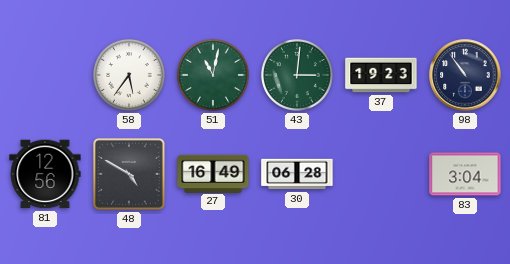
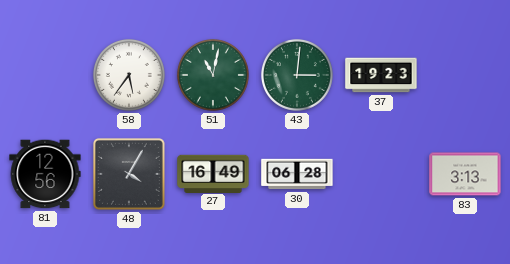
98: 10:54 -> none
48: 4:50 -> 4:05
83: 3:04 -> 3:13
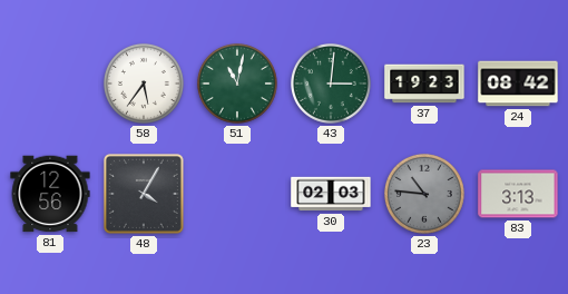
24: none -> 08:42
27: 16:49 -> none
30: 06:28 -> 02:03
23: none -> 10:46
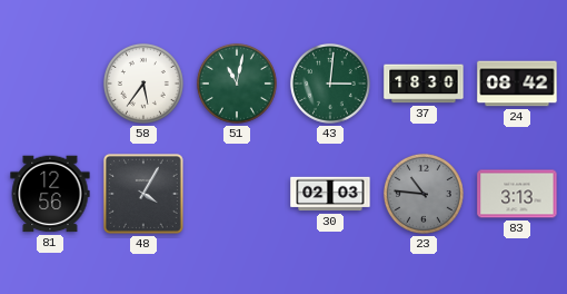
37: 19:23 -> 18:30
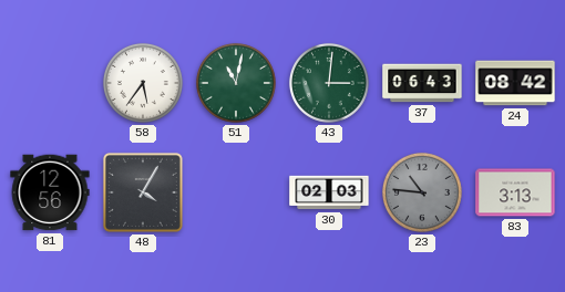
37: 18:30 -> 06:43
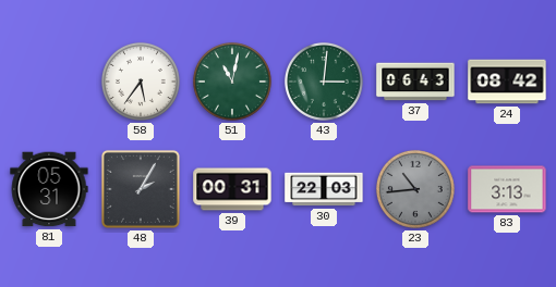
81: 12:56 -> 05:31
48: 4:05 -> 2:05
39: none -> 00:31
30: 02:03 -> 22:03
23: 10:46 -> 10:44
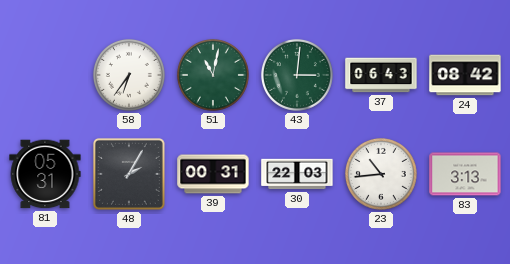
58: 5:36 -> 6:36
23 dial: grey -> white
